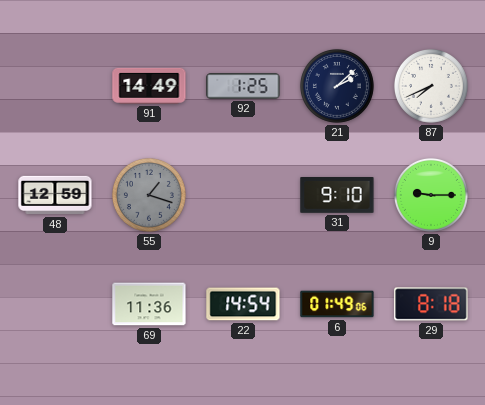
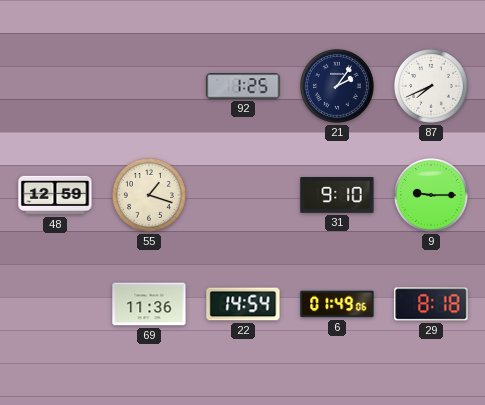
91: 14:49 -> none
21: 2:08 -> 2:06
55 dial: grey -> cream
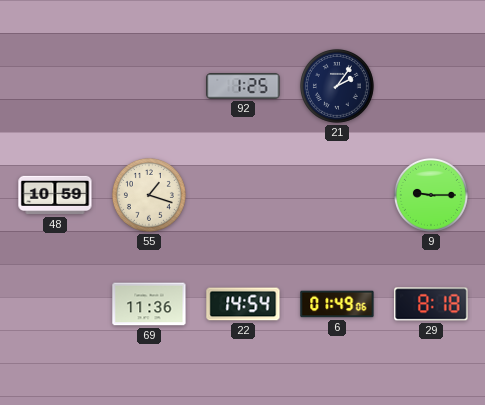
87: 7:41 -> none
48: 12:59 -> 10:59
31: 9:10 -> none
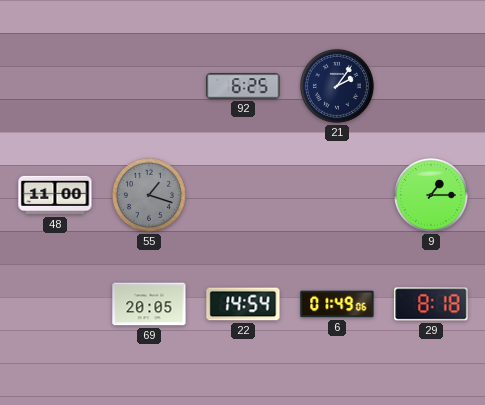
92: 1:25 -> 6:25
48: 10:59 -> 11:00
55 dial: cream -> grey
9: 9:15 -> 1:15
69: 11:36 -> 20:05
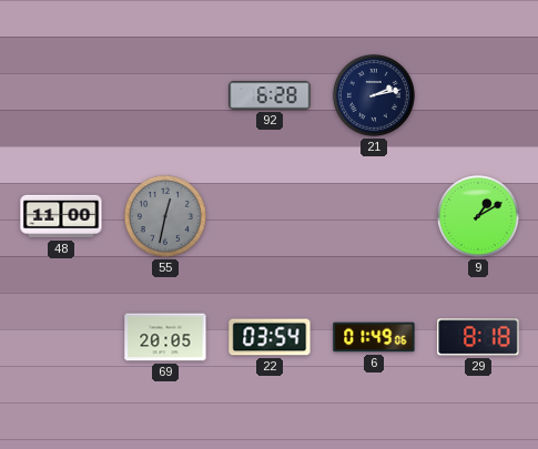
92: 6:25 -> 6:28
21: 2:06 -> 2:13
55: 1:18 -> 12:32
9: 1:15 -> 1:10
22: 14:54 -> 03:54
